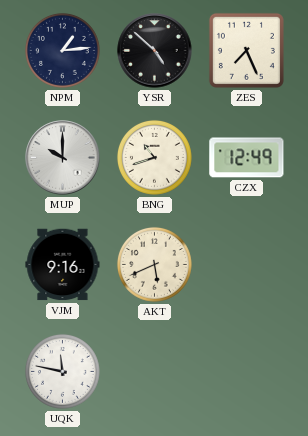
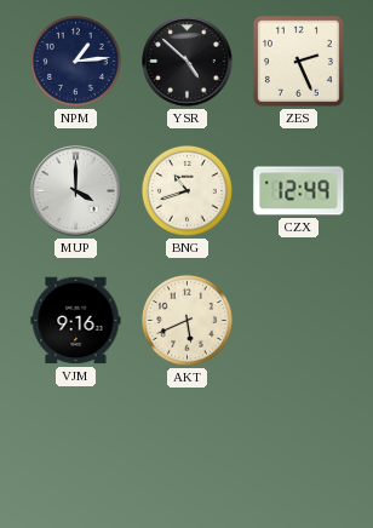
ZES: 7:26 -> 2:26
MUP: 10:00 -> 4:00
UQK: 11:47 -> none
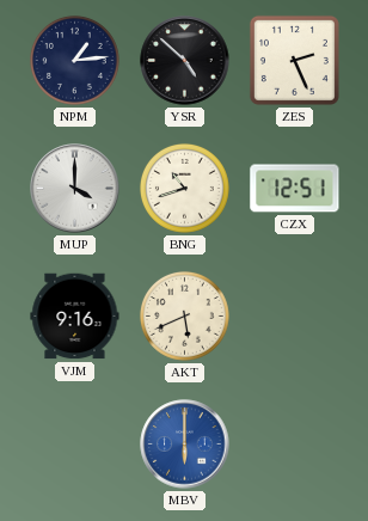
CZX: 12:49 -> 12:51
MBV: none -> 6:00
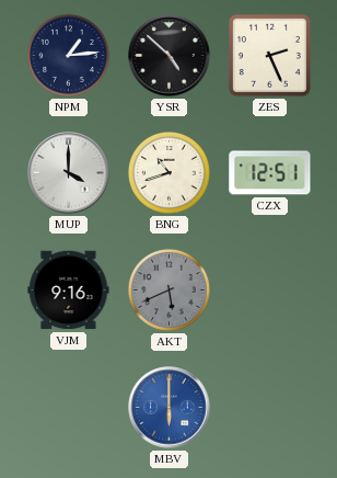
AKT dial: cream -> grey
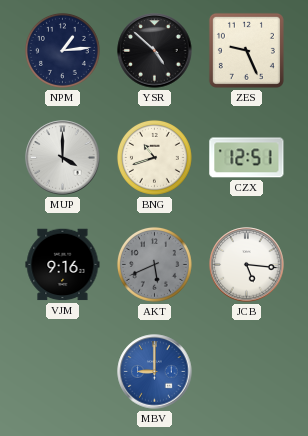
ZES: 2:26 -> 9:26
JCB: none -> 5:16
MBV: 6:00 -> 9:00
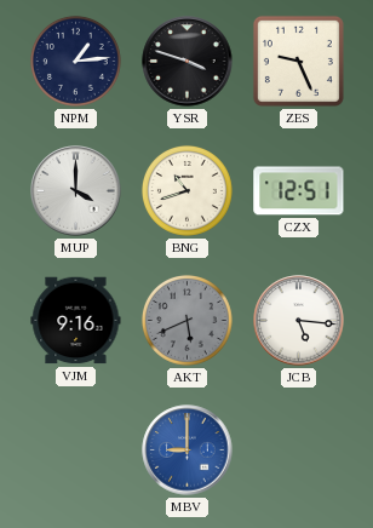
YSR: 4:52 -> 3:48
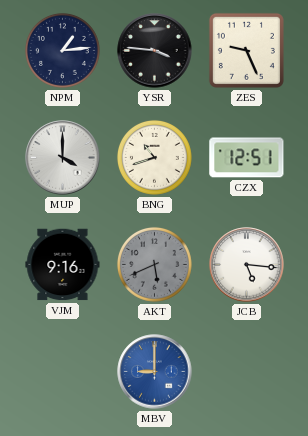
YSR: 3:48 -> 3:46
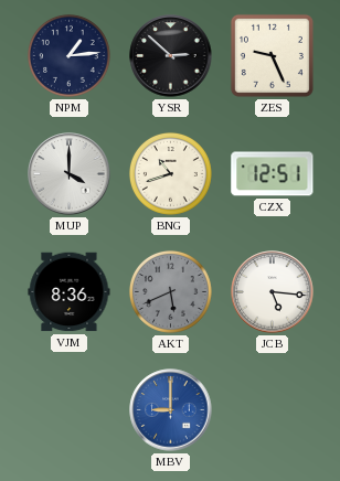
YSR: 3:46 -> 2:52
VJM: 9:16 -> 8:36
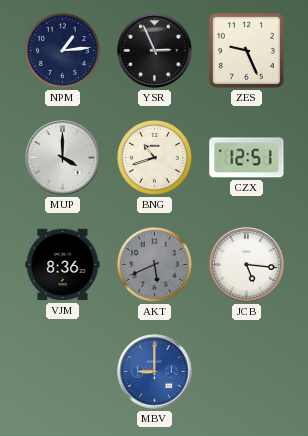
YSR: 2:52 -> 2:56
